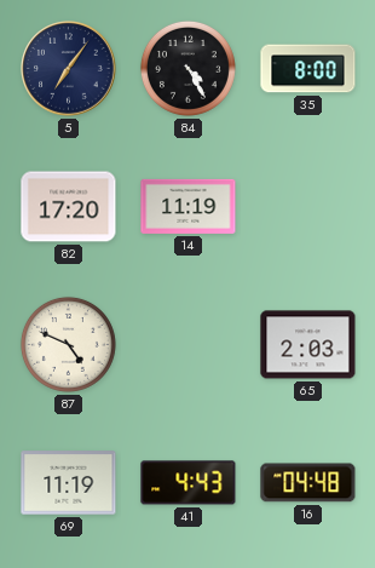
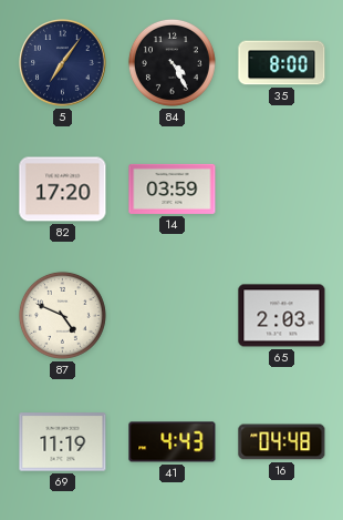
14: 11:19 -> 03:59
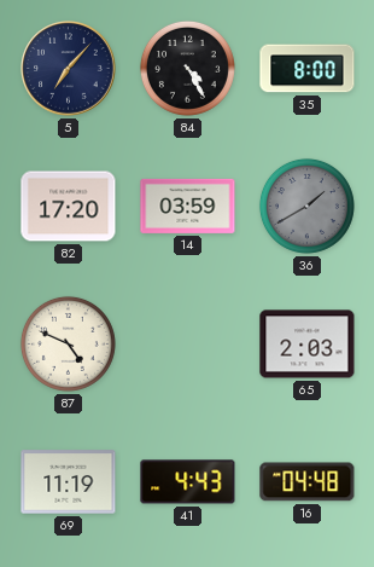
5: 7:06 -> 7:07
36: none -> 1:40
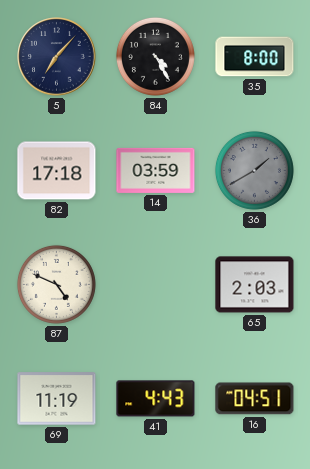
82: 17:20 -> 17:18
16: 04:48 -> 04:51
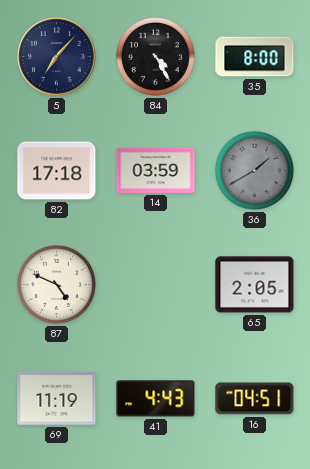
65: 2:03 -> 2:05
